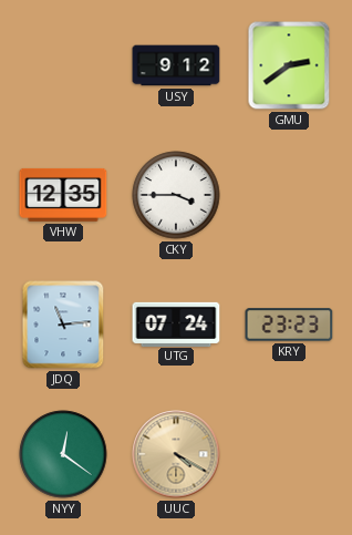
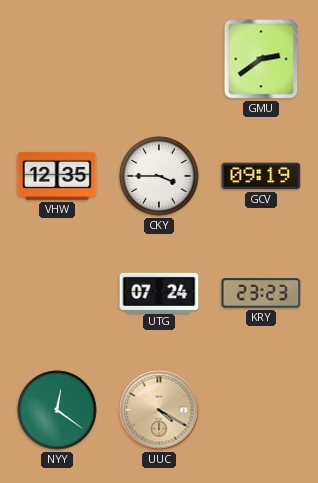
USY: 9:12 -> none
GCV: none -> 09:19
JDQ: 11:14 -> none
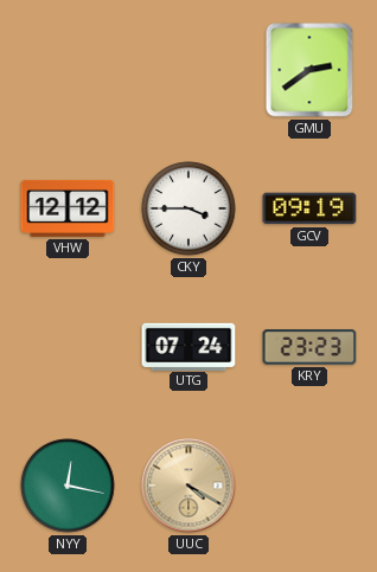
VHW: 12:35 -> 12:12
NYY: 12:21 -> 12:17
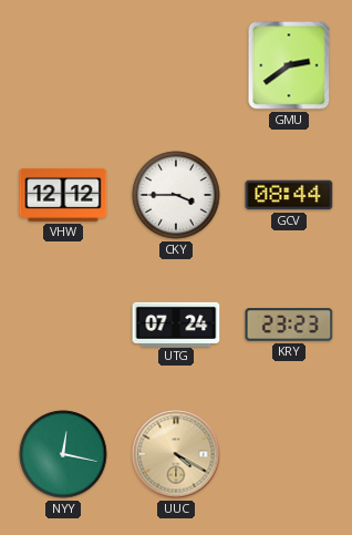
GCV: 09:19 -> 08:44
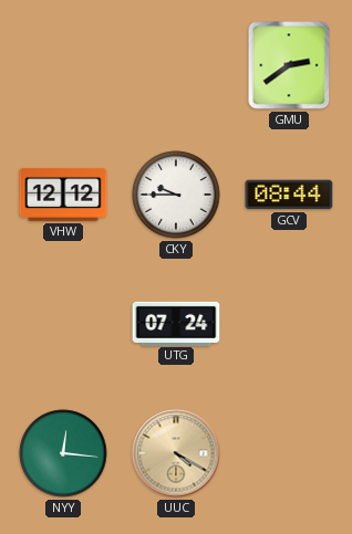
CKY: 3:45 -> 9:45
KRY: 23:23 -> none
NYY: 12:17 -> 12:16
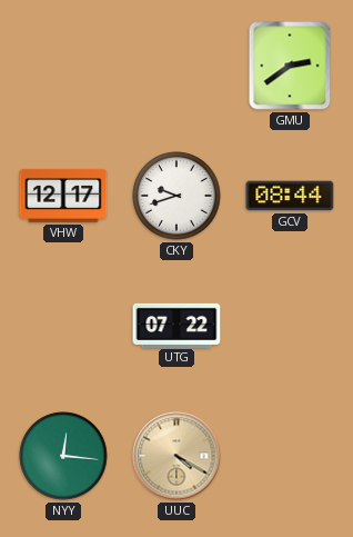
VHW: 12:12 -> 12:17
CKY: 9:45 -> 9:42
UTG: 07:24 -> 07:22
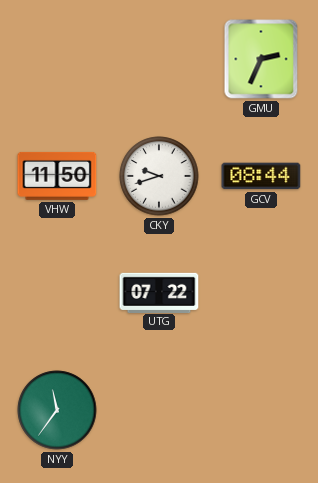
GMU: 2:39 -> 2:34
VHW: 12:17 -> 11:50
NYY: 12:16 -> 11:36
UUC: 4:20 -> none
